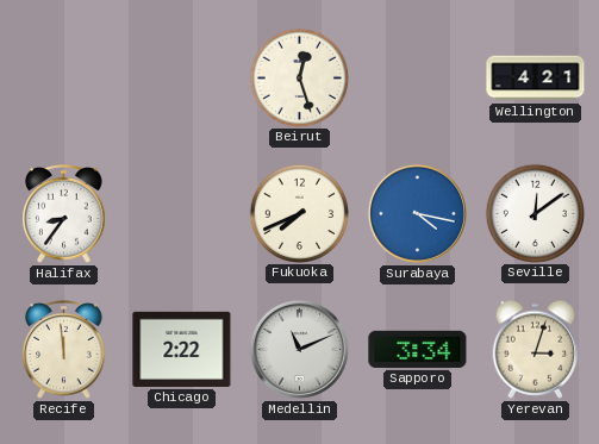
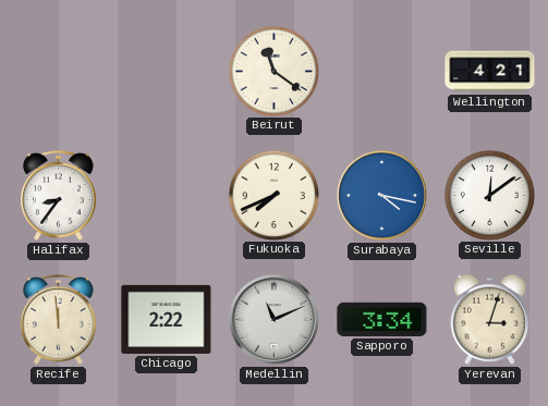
Beirut: 12:27 -> 11:21
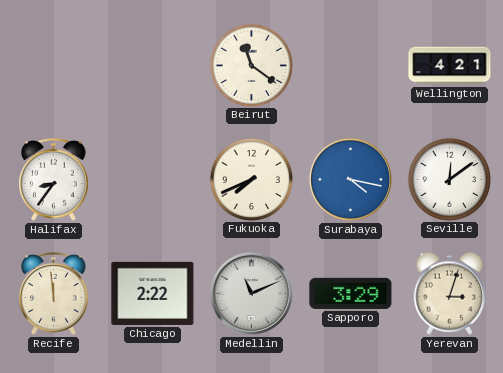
Sapporo: 3:34 -> 3:29
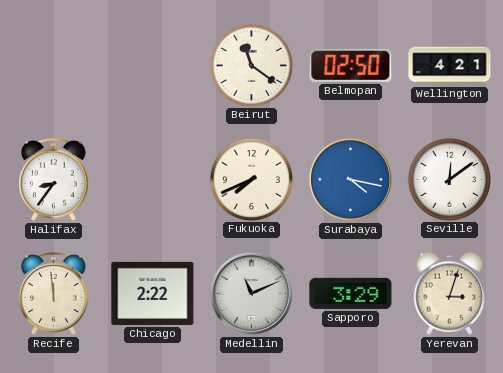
Belmopan: none -> 02:50
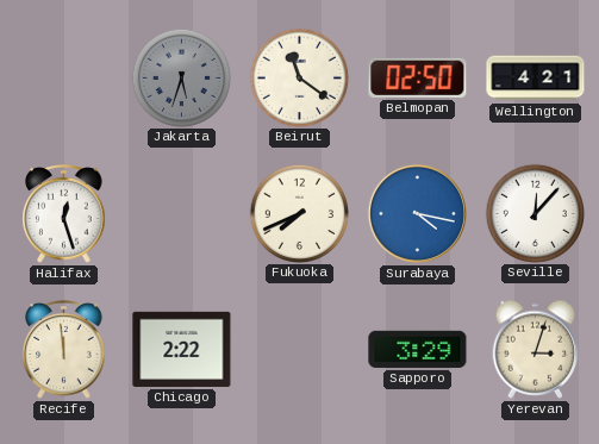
Jakarta: none -> 5:33
Halifax: 8:36 -> 12:27
Seville: 12:09 -> 12:07
Medellin: 11:11 -> none
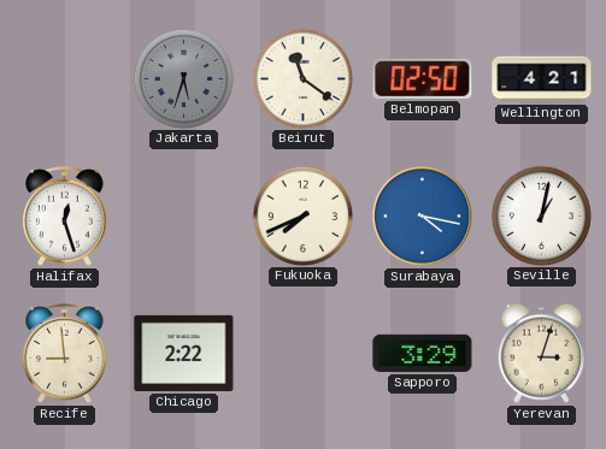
Seville: 12:07 -> 1:02
Recife: 11:59 -> 8:59
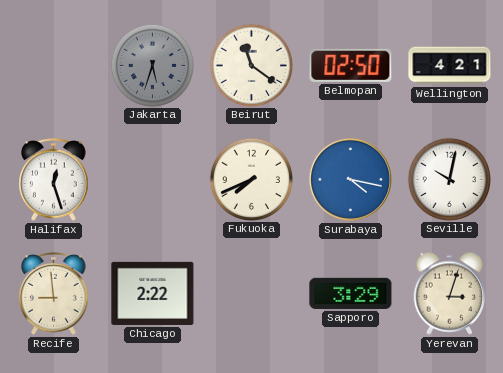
Seville: 1:02 -> 10:02
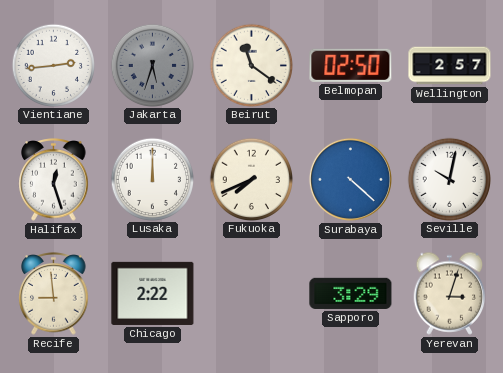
Vientiane: none -> 2:44
Wellington: 4:21 -> 2:57
Lusaka: none -> 12:00
Surabaya: 4:17 -> 4:22
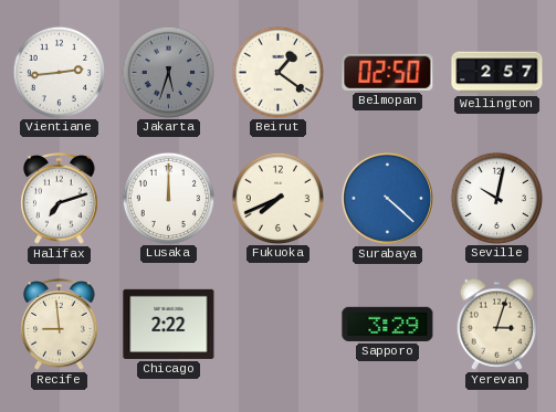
Beirut: 11:21 -> 1:21
Halifax: 12:27 -> 7:12
